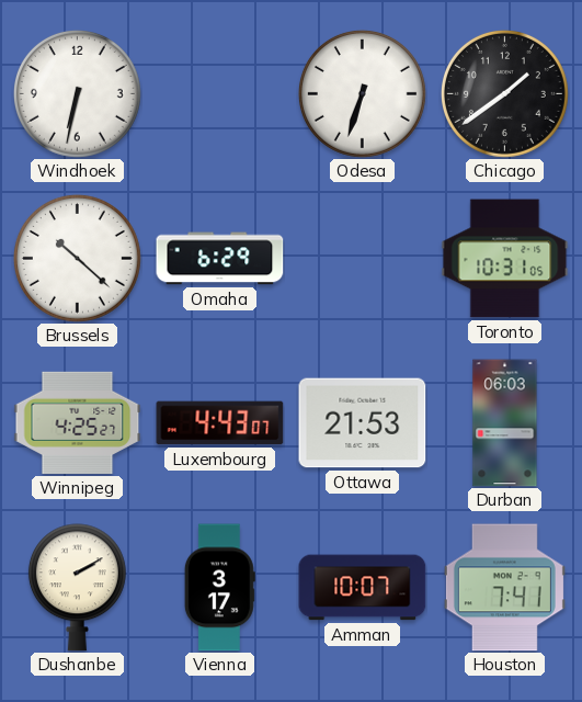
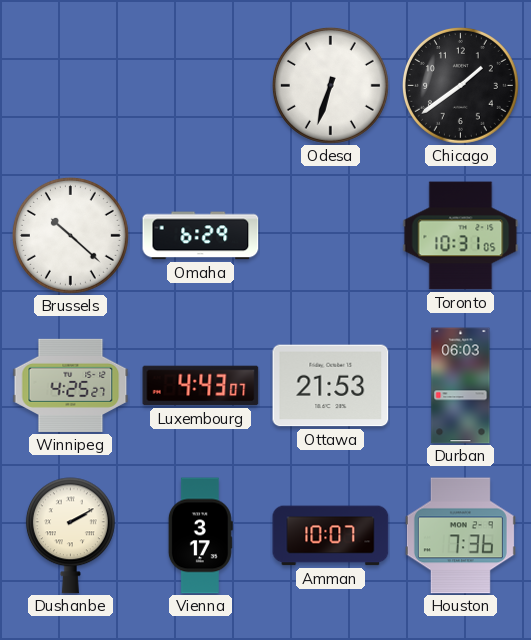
Windhoek: 6:32 -> none
Houston: 7:41 -> 7:36
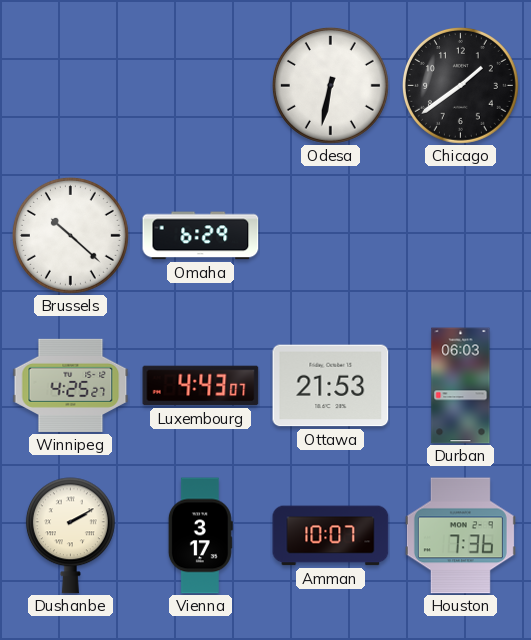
Odesa: 6:33 -> 6:32
Toronto: 10:31 -> none
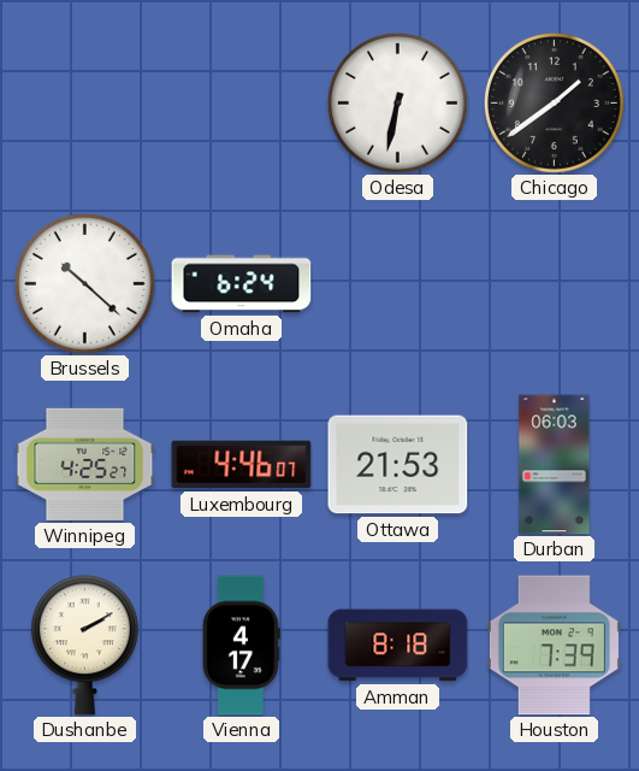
Omaha: 6:29 -> 6:24
Luxembourg: 4:43 -> 4:46
Vienna: 3:17 -> 4:17
Amman: 10:07 -> 8:18
Houston: 7:36 -> 7:39
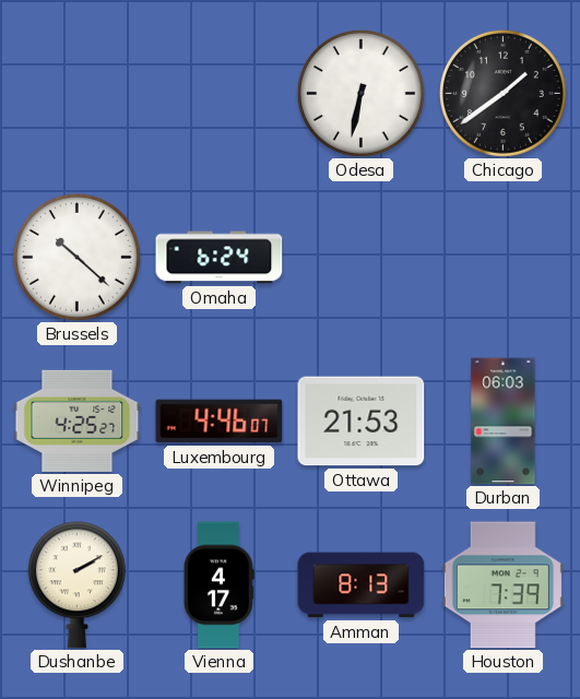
Amman: 8:18 -> 8:13
